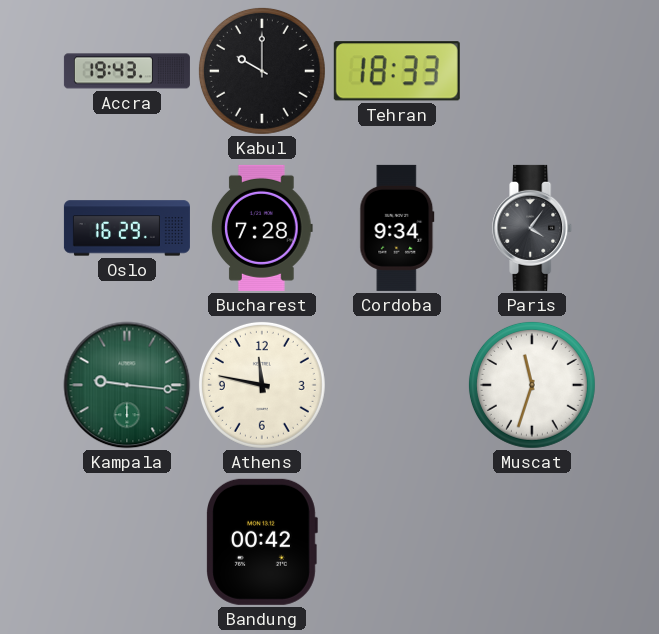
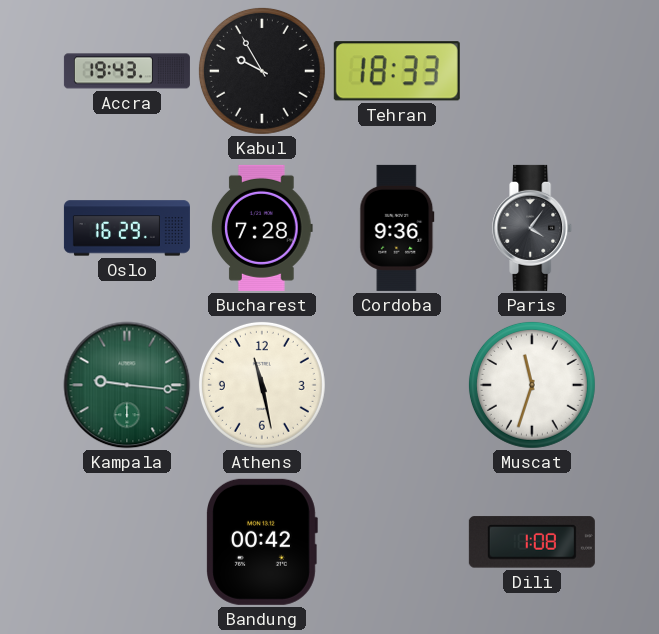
Kabul: 10:00 -> 9:55
Cordoba: 9:34 -> 9:36
Athens: 11:47 -> 11:28
Dili: none -> 1:08
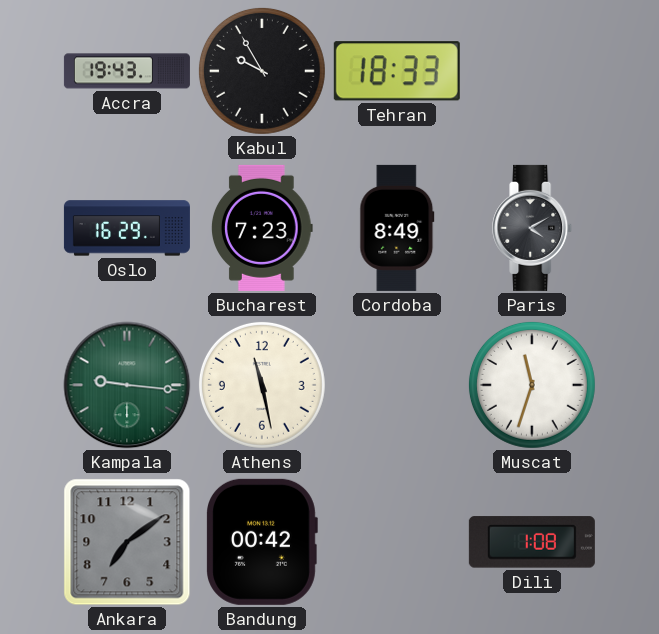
Bucharest: 7:28 -> 7:23
Cordoba: 9:36 -> 8:49
Paris: 4:06 -> 4:10
Ankara: none -> 7:09
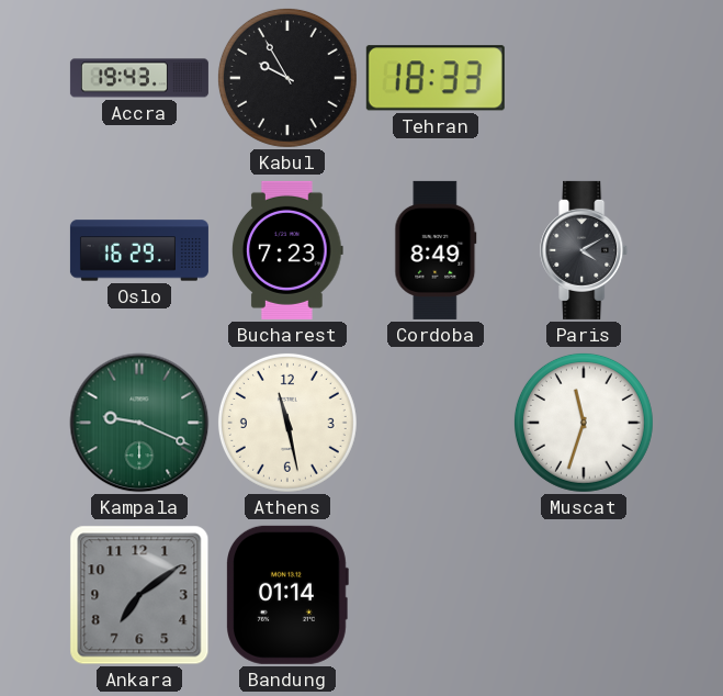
Kampala: 9:16 -> 9:19
Bandung: 00:42 -> 01:14
Dili: 1:08 -> none
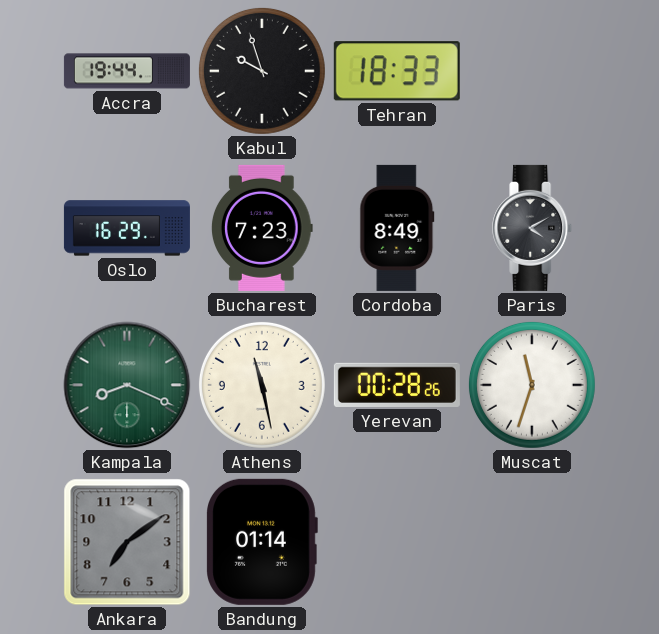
Accra: 19:43 -> 19:44
Kabul: 9:55 -> 9:57
Kampala: 9:19 -> 8:19
Yerevan: none -> 00:28
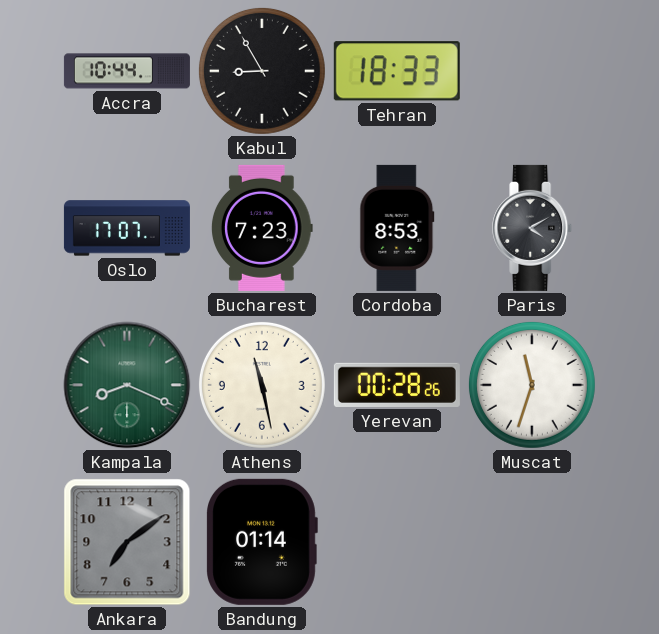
Accra: 19:44 -> 10:44
Kabul: 9:57 -> 8:55
Oslo: 16:29 -> 17:07
Cordoba: 8:49 -> 8:53
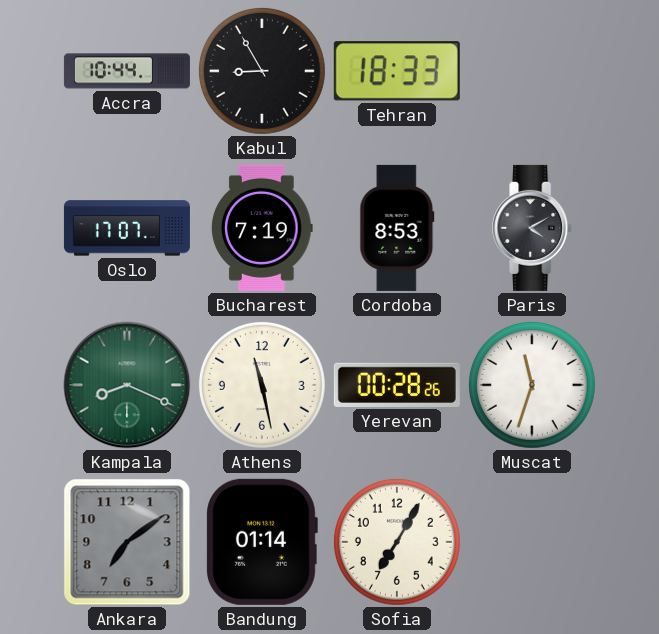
Bucharest: 7:23 -> 7:19
Sofia: none -> 7:05
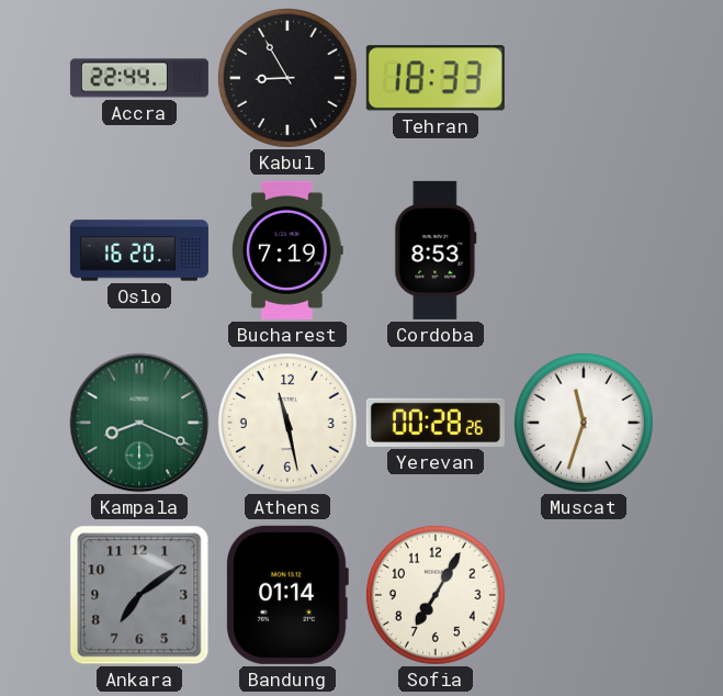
Accra: 10:44 -> 22:44
Oslo: 17:07 -> 16:20
Paris: 4:10 -> none
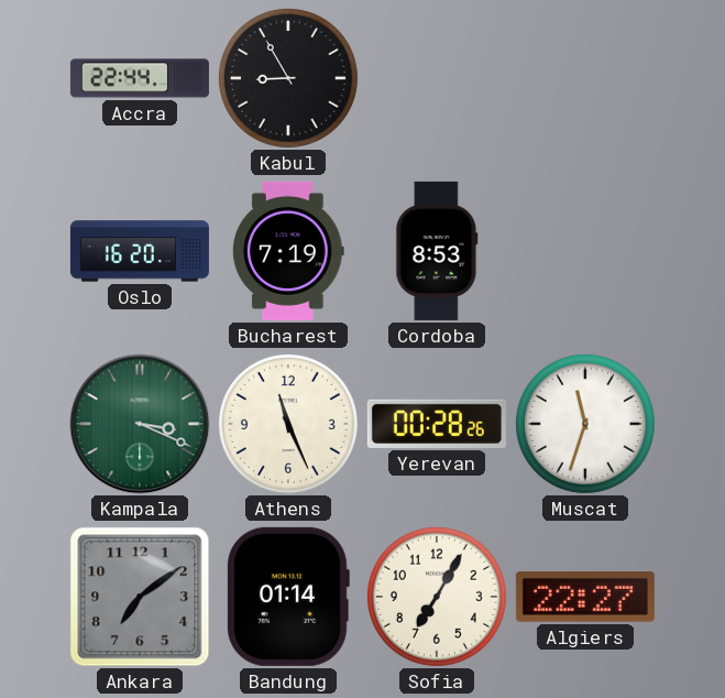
Tehran: 18:33 -> none
Kampala: 8:19 -> 3:19
Athens: 11:28 -> 11:26
Algiers: none -> 22:27
